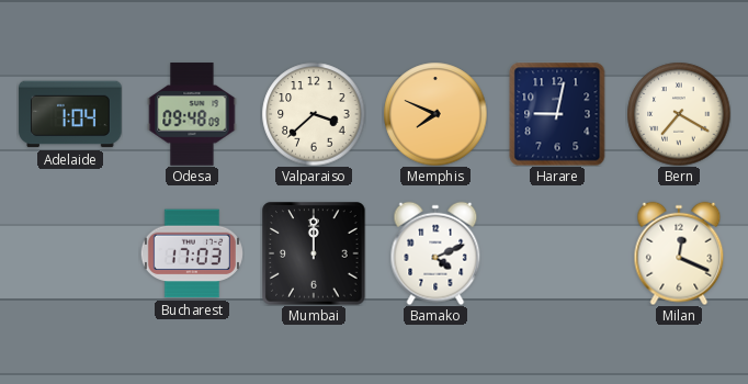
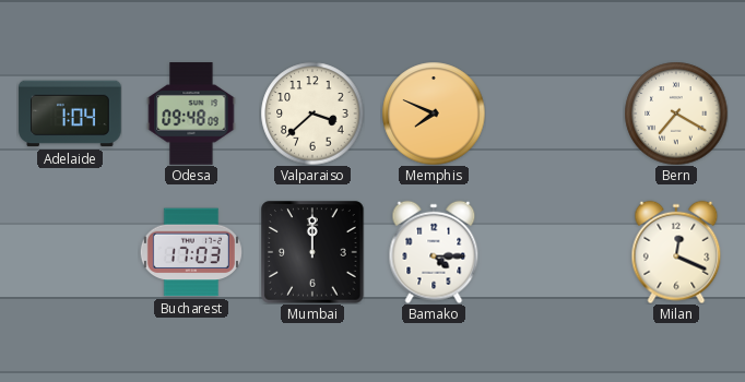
Harare: 9:02 -> none
Bamako: 4:11 -> 4:15
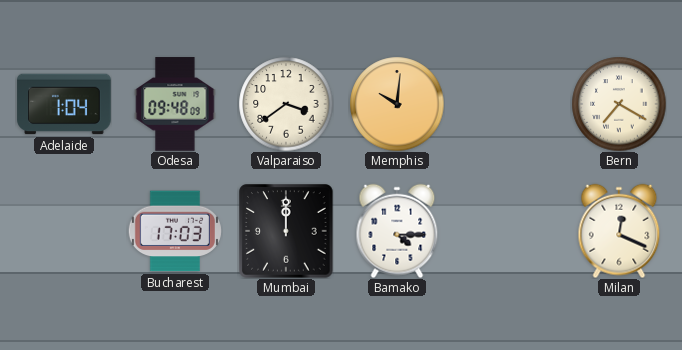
Valparaiso: 3:38 -> 3:39
Memphis: 7:49 -> 10:01
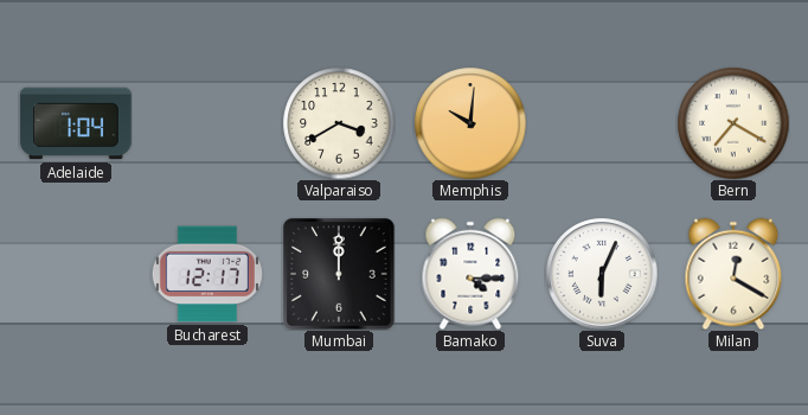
Odesa: 09:48 -> none
Valparaiso: 3:39 -> 3:40
Bucharest: 17:03 -> 12:17
Suva: none -> 6:04
Milan: 12:19 -> 12:20
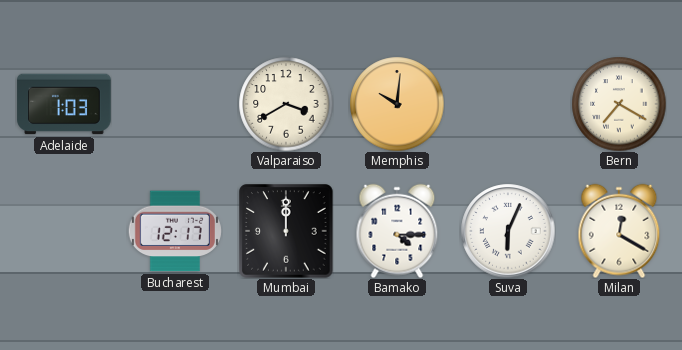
Adelaide: 1:04 -> 1:03
